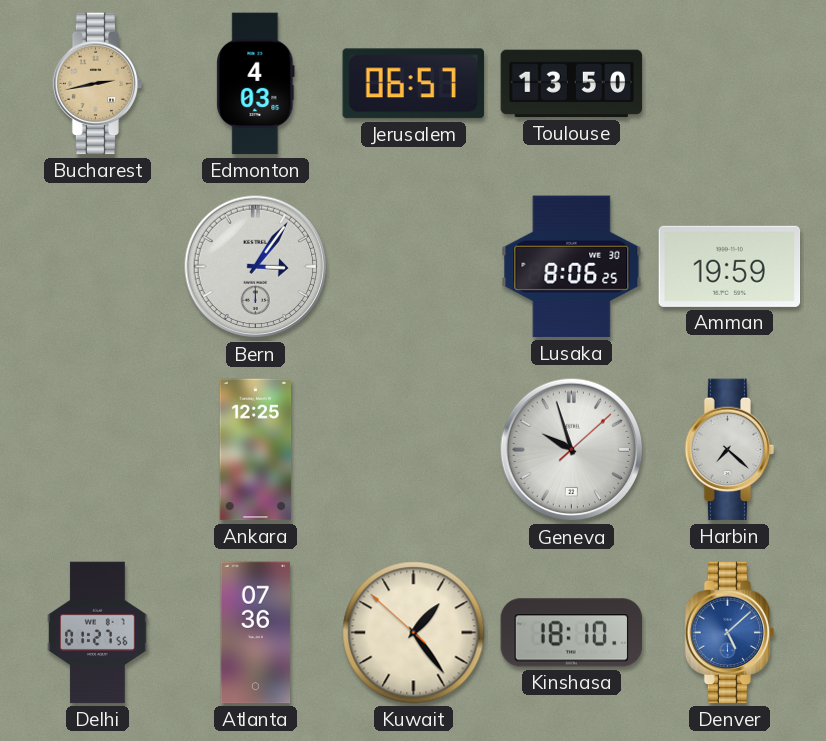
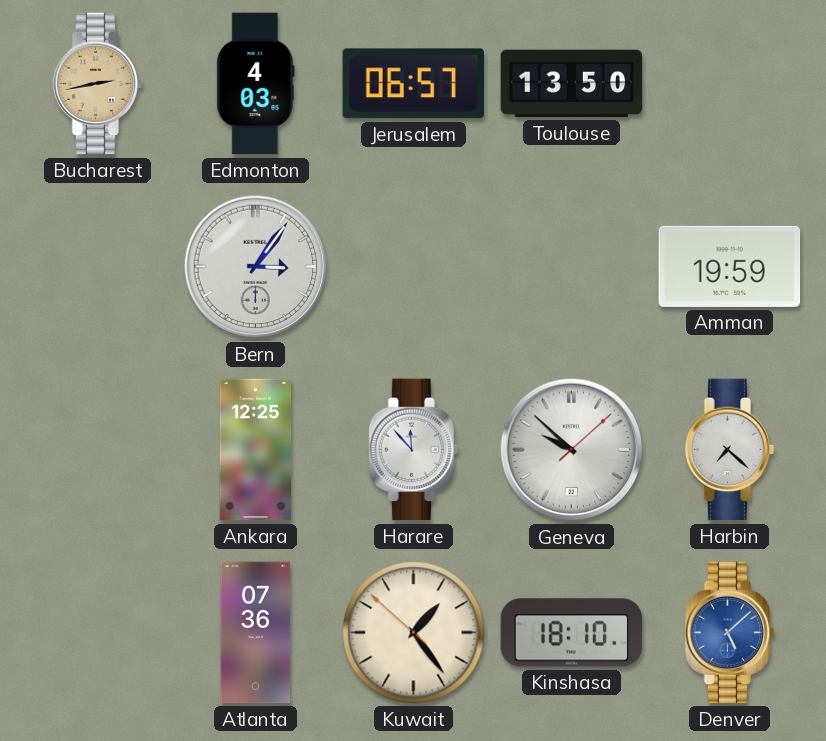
Lusaka: 8:06 -> none
Harare: none -> 11:53
Geneva: 9:57 -> 9:52
Delhi: 01:27 -> none
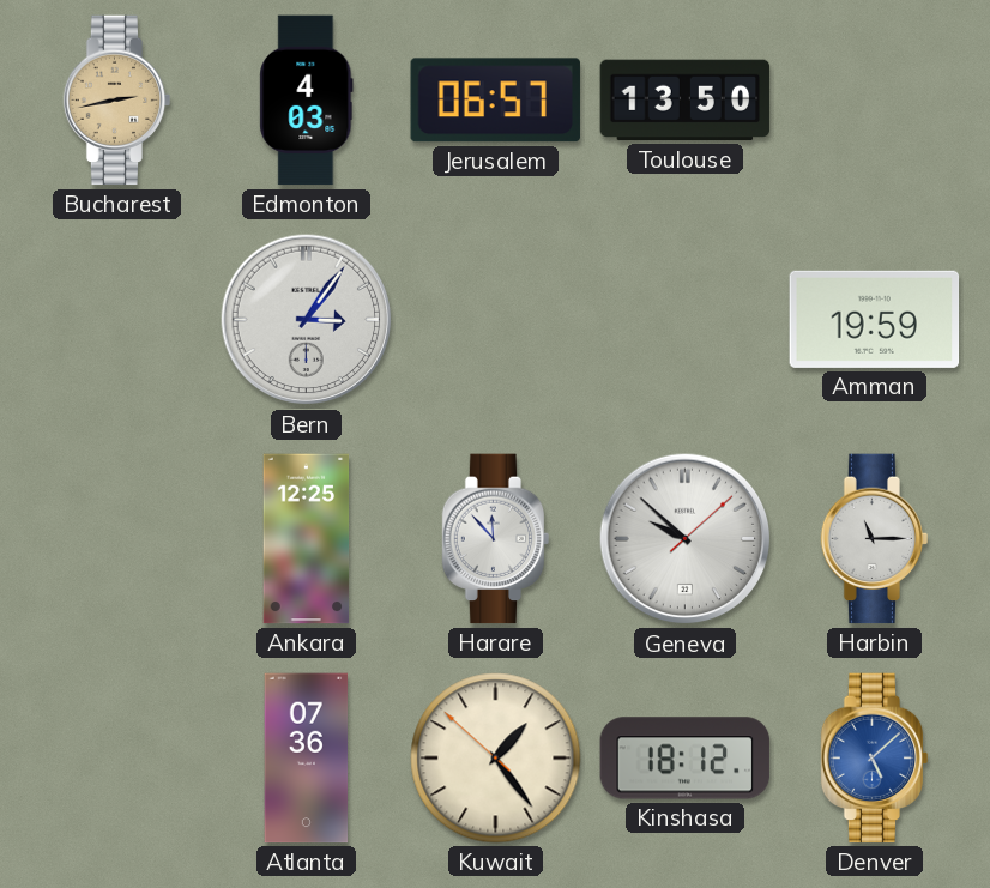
Harbin: 7:22 -> 11:15
Kinshasa: 18:10 -> 18:12
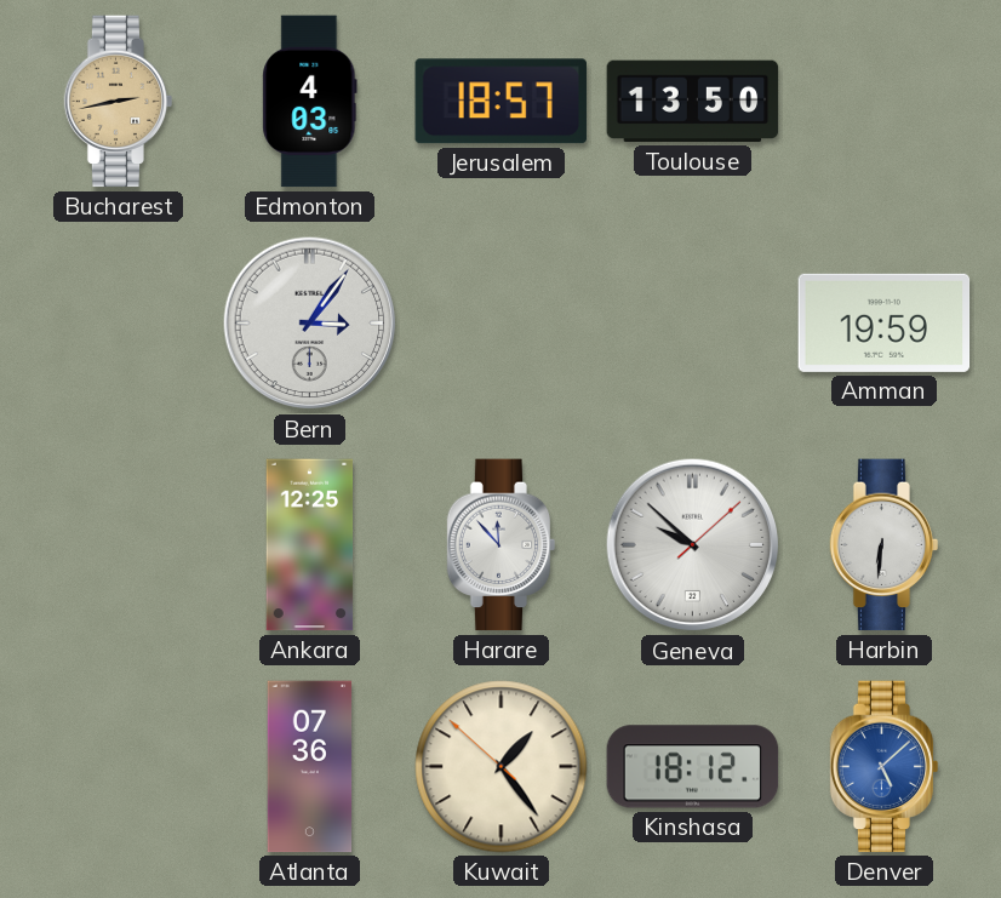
Jerusalem: 06:57 -> 18:57
Harbin: 11:15 -> 6:31
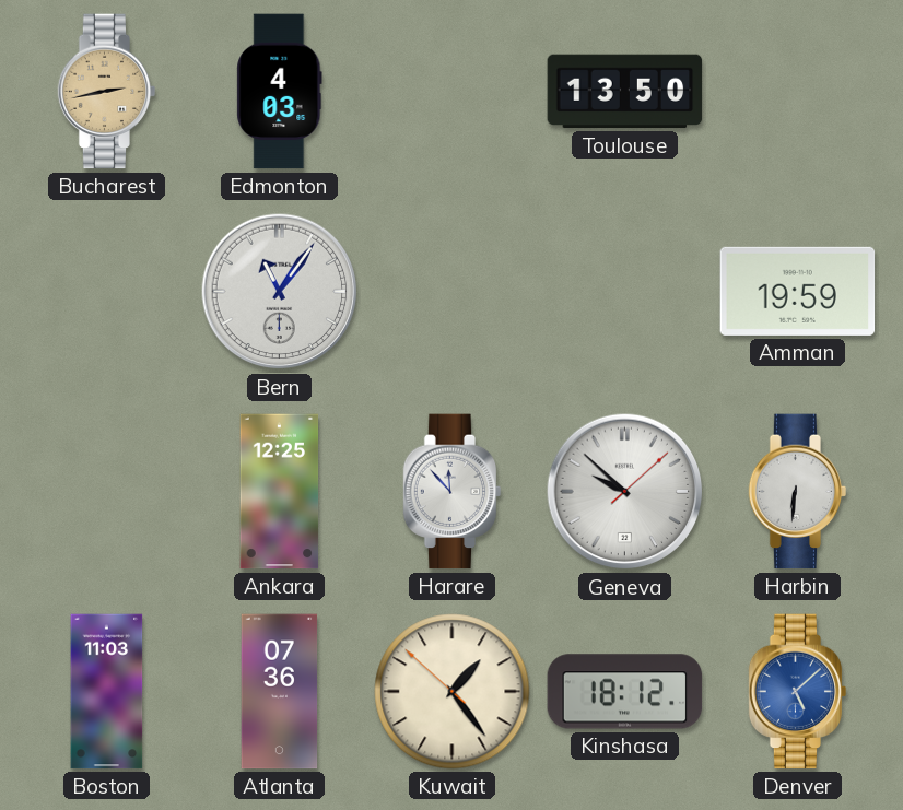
Jerusalem: 18:57 -> none
Bern: 3:06 -> 11:06
Boston: none -> 11:03
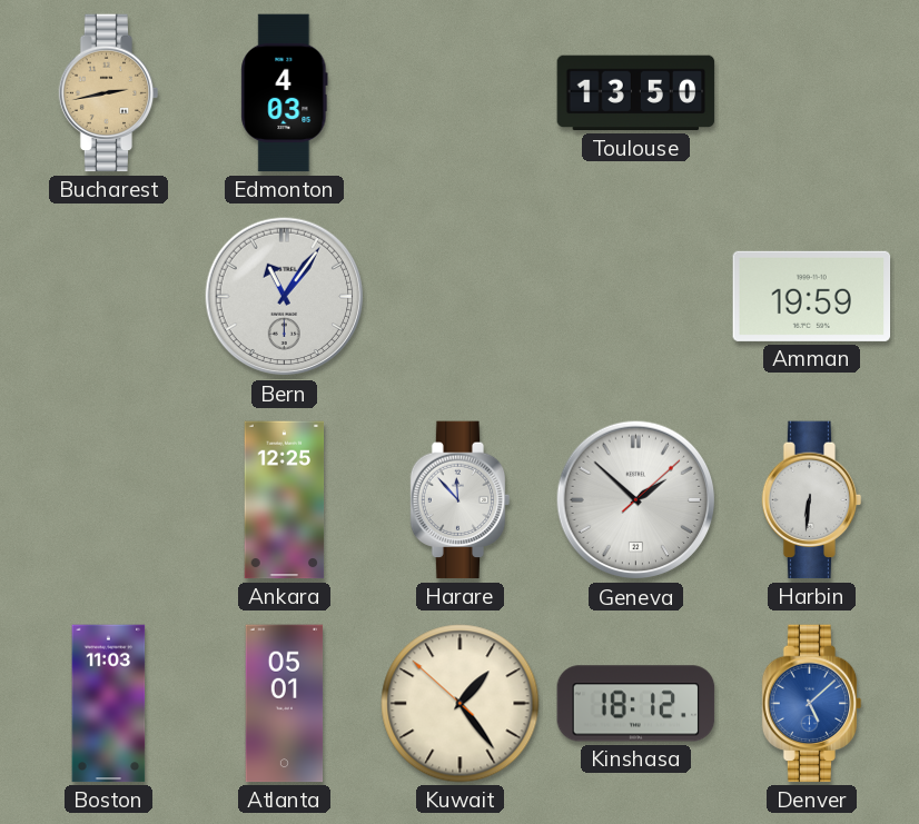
Geneva: 9:52 -> 1:52
Atlanta: 07:36 -> 05:01
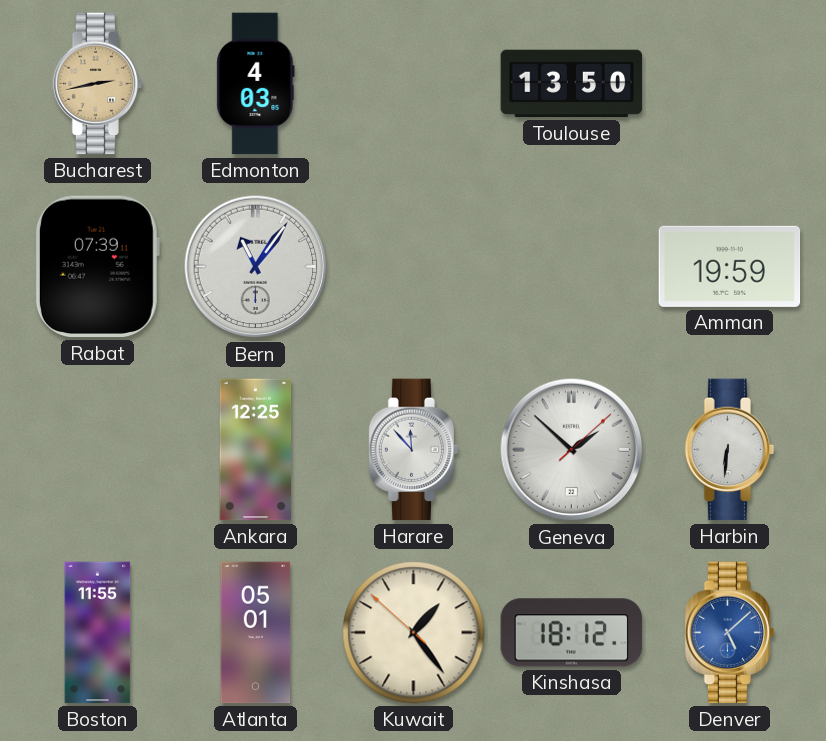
Rabat: none -> 07:39
Boston: 11:03 -> 11:55
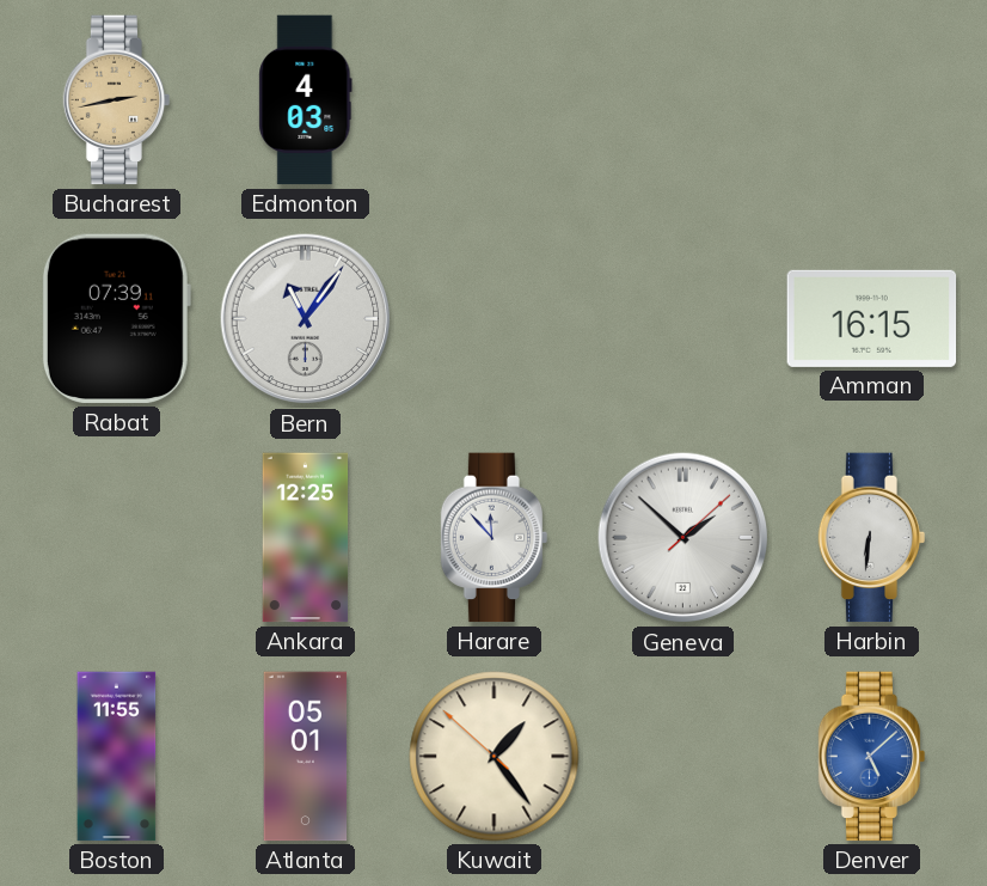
Toulouse: 13:50 -> none
Amman: 19:59 -> 16:15
Kinshasa: 18:12 -> none
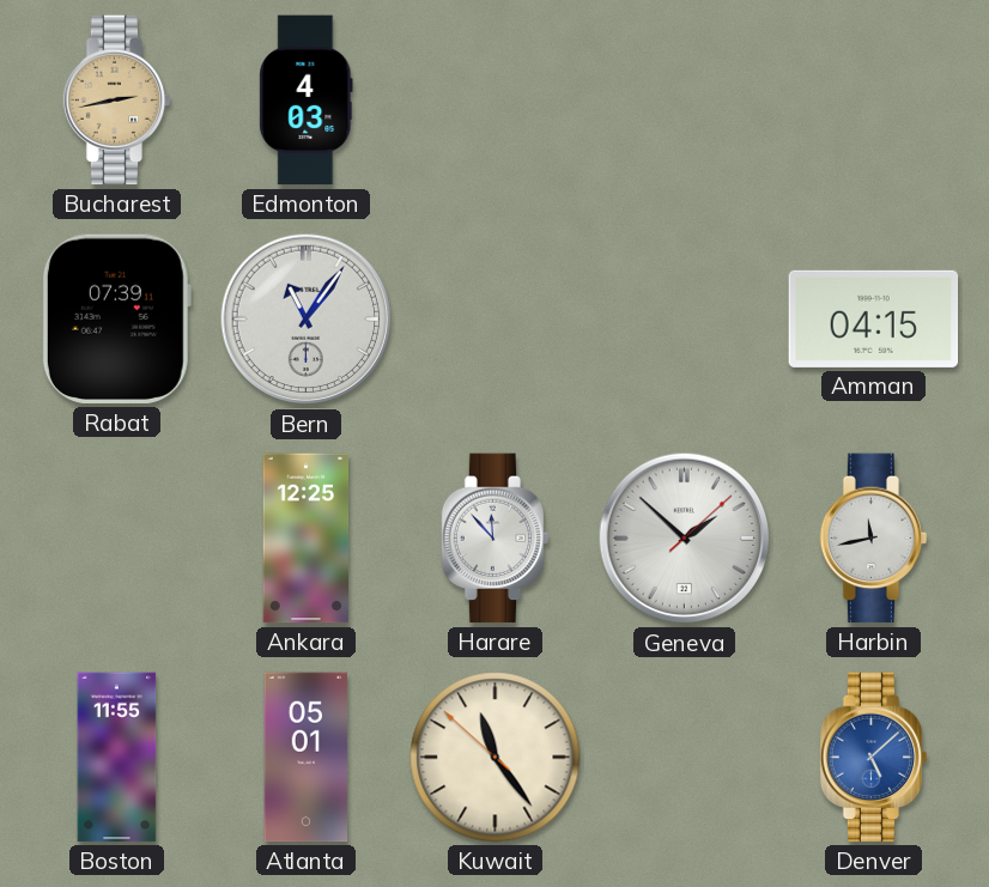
Amman: 16:15 -> 04:15
Harbin: 6:31 -> 11:43
Kuwait: 1:23 -> 11:23
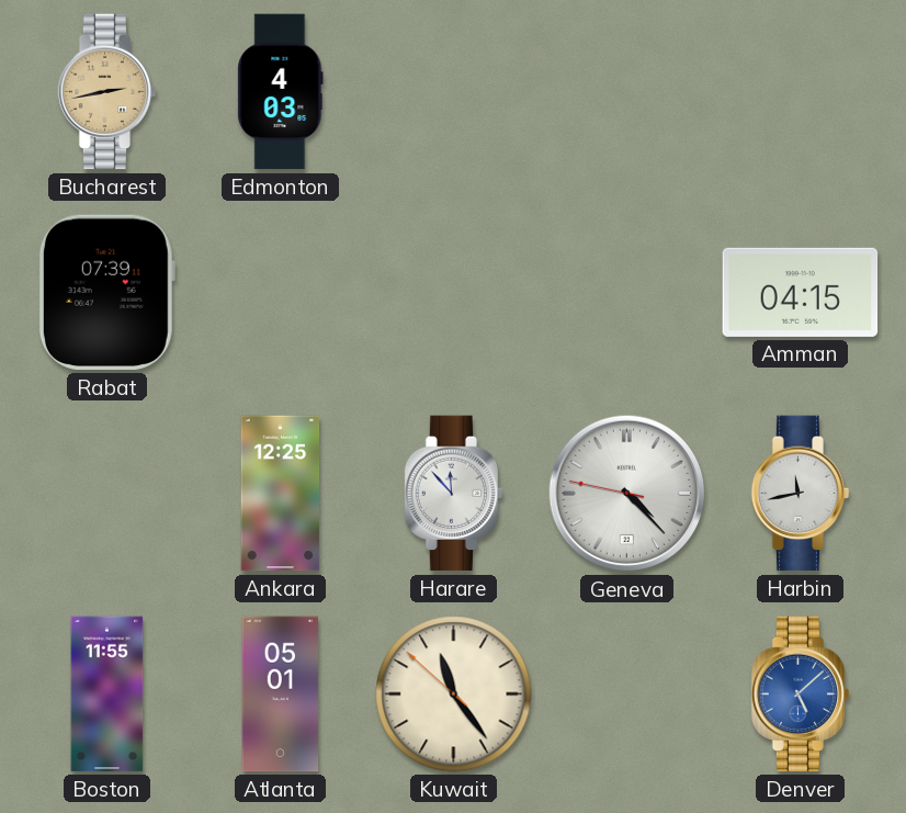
Bern: 11:06 -> none
Geneva: 1:52 -> 4:22
